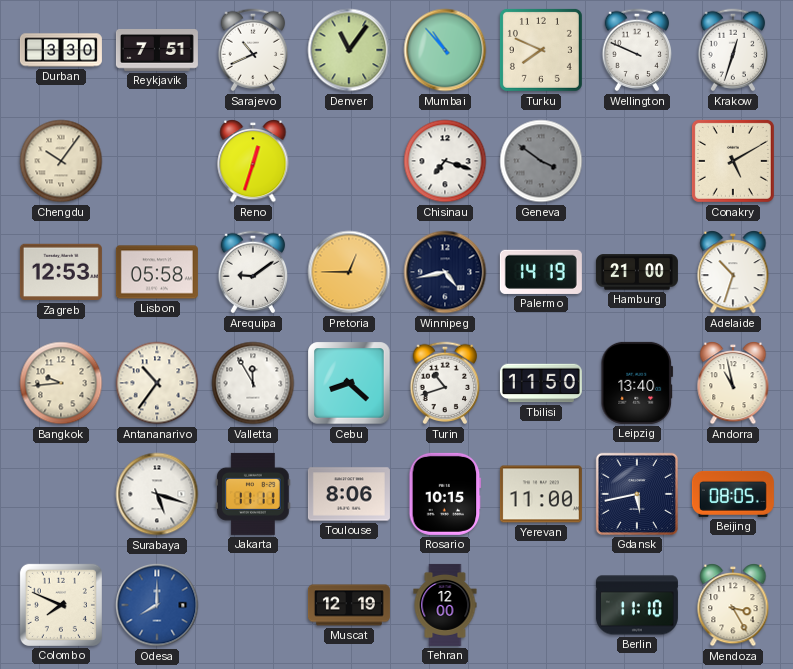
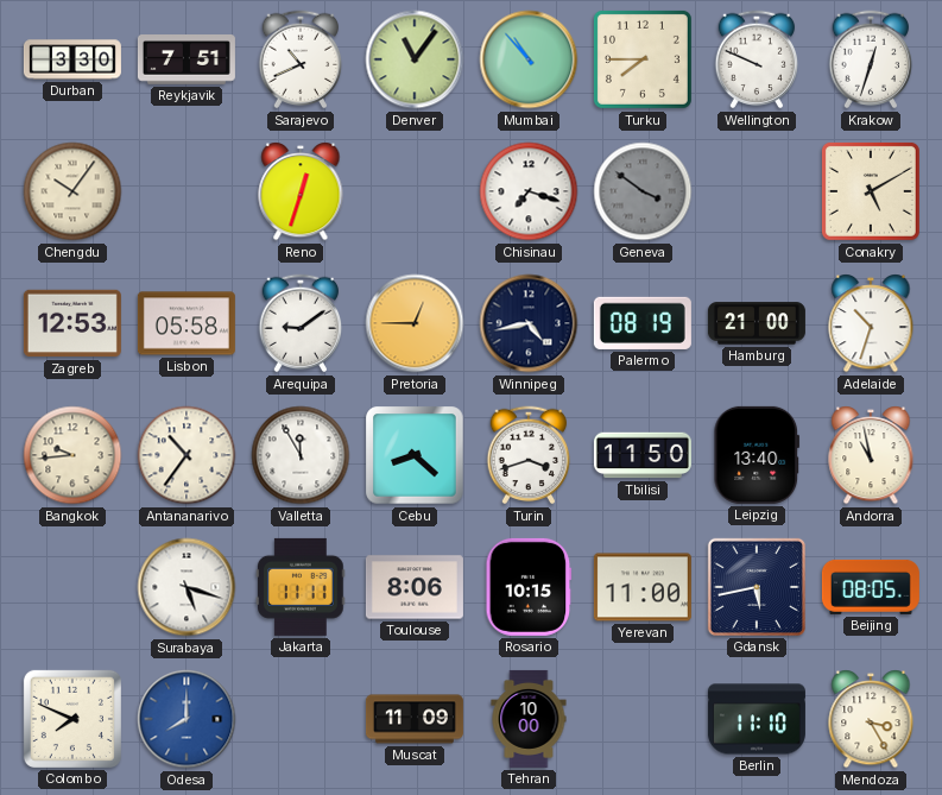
Turku: 7:49 -> 7:45
Palermo: 14:19 -> 08:19
Turin: 10:42 -> 3:42
Muscat: 12:19 -> 11:09
Tehran: 12:00 -> 10:00
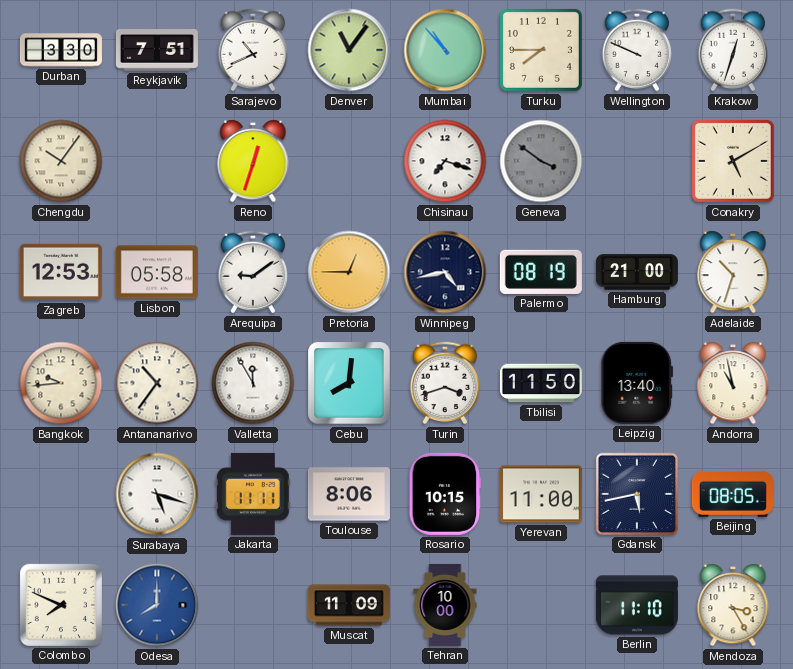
Cebu: 8:22 -> 8:01
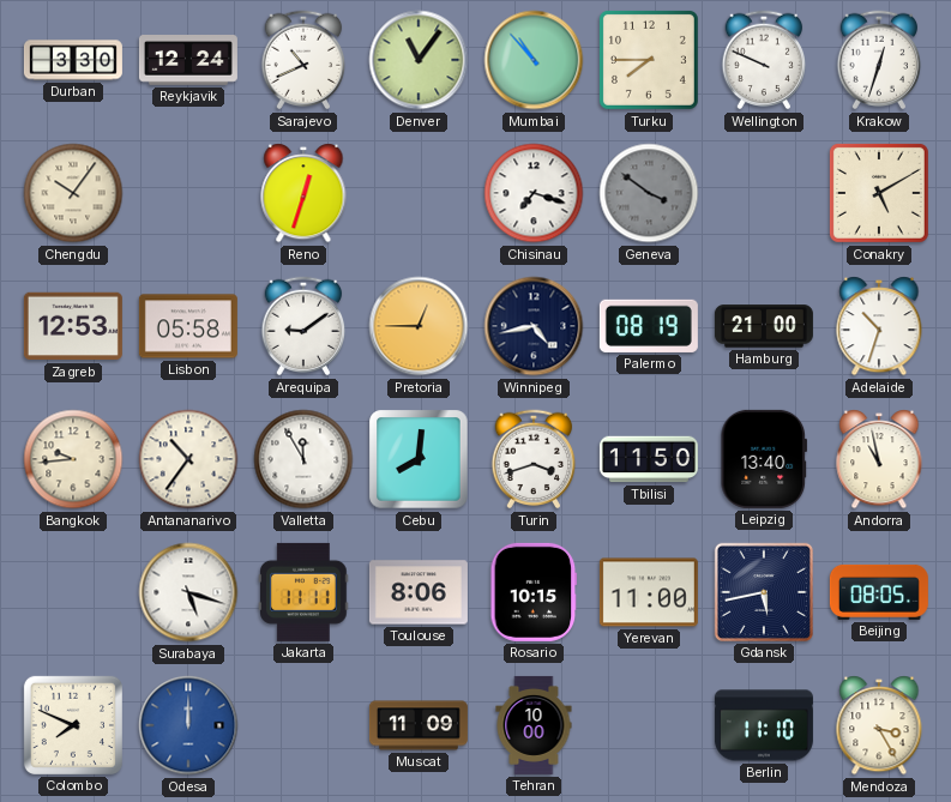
Reykjavik: 7:51 -> 12:24
Odesa: 8:00 -> 12:00
